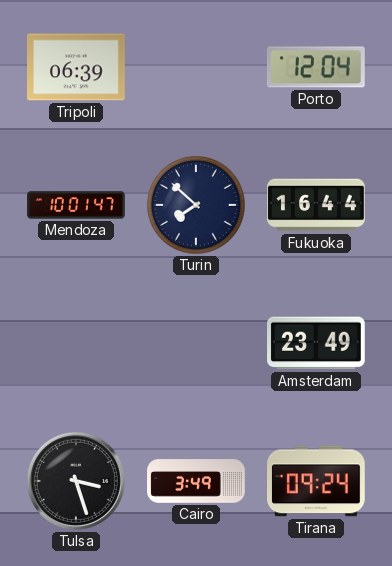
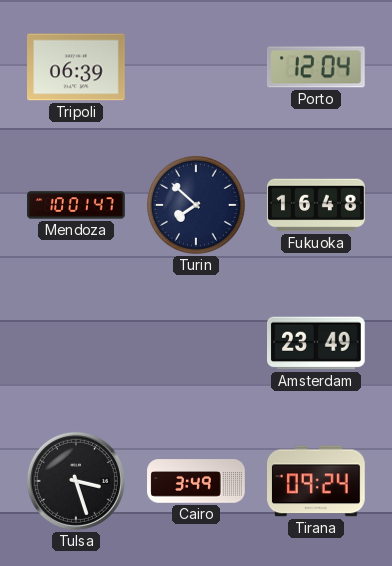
Fukuoka: 16:44 -> 16:48
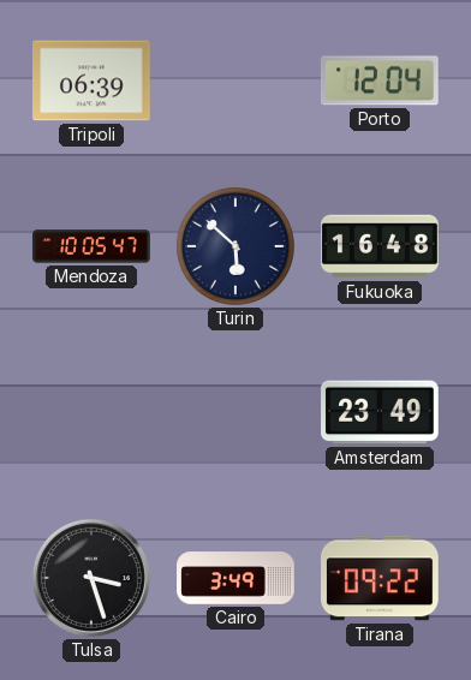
Mendoza: 10:01 -> 10:05
Turin: 7:52 -> 5:52
Tirana: 09:24 -> 09:22
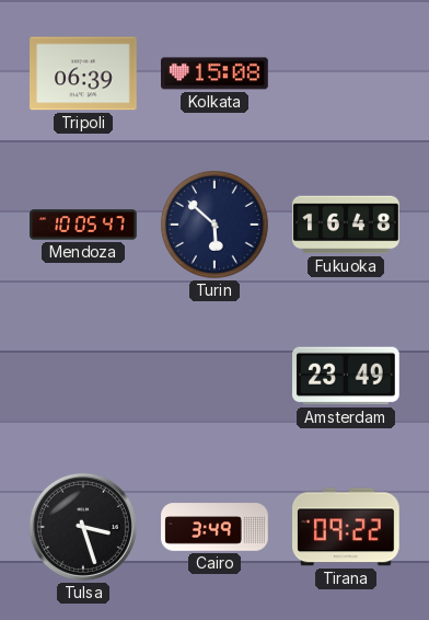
Kolkata: none -> 15:08
Porto: 12:04 -> none
